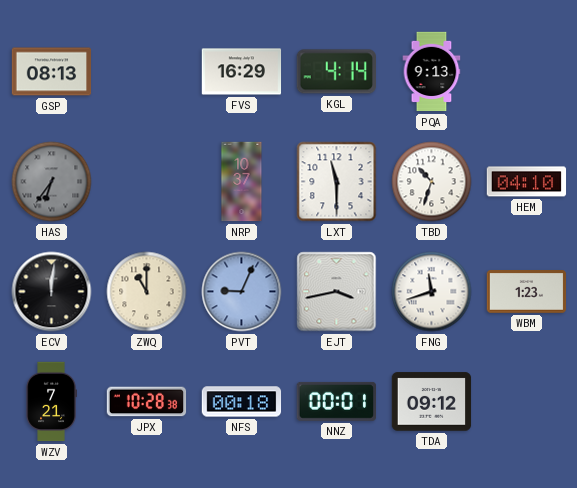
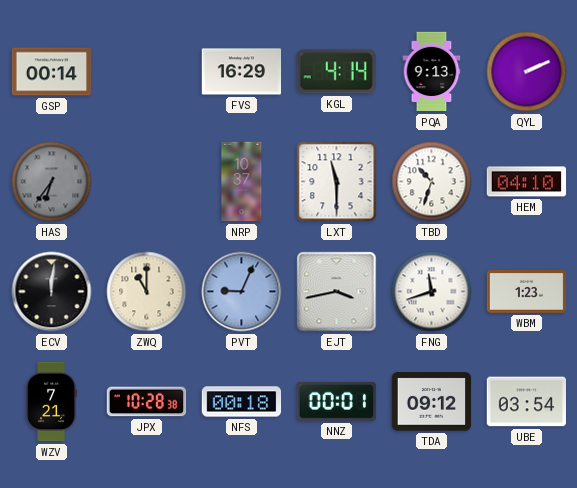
GSP: 08:13 -> 00:14
QYL: none -> 2:11
UBE: none -> 03:54
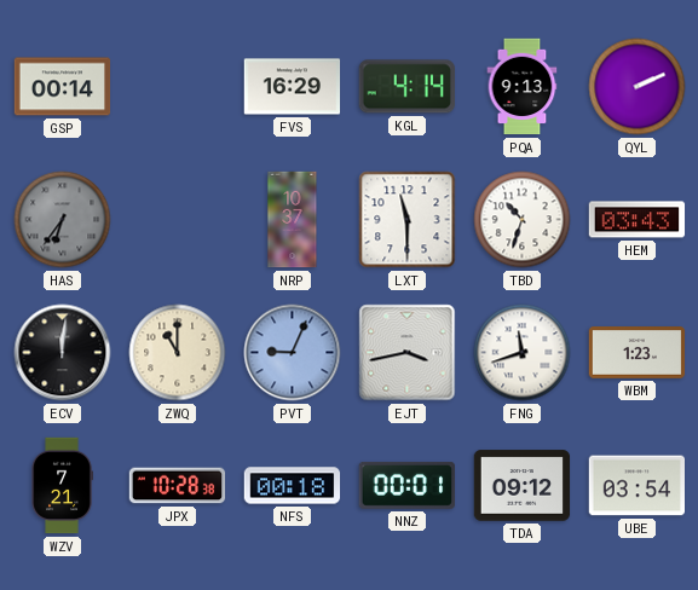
HEM: 04:10 -> 03:43
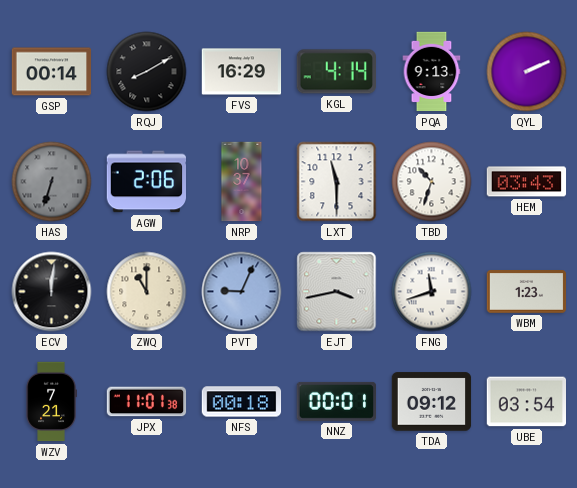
RQJ: none -> 8:10
HAS: 6:36 -> 6:33
AGW: none -> 2:06
JPX: 10:28 -> 11:01
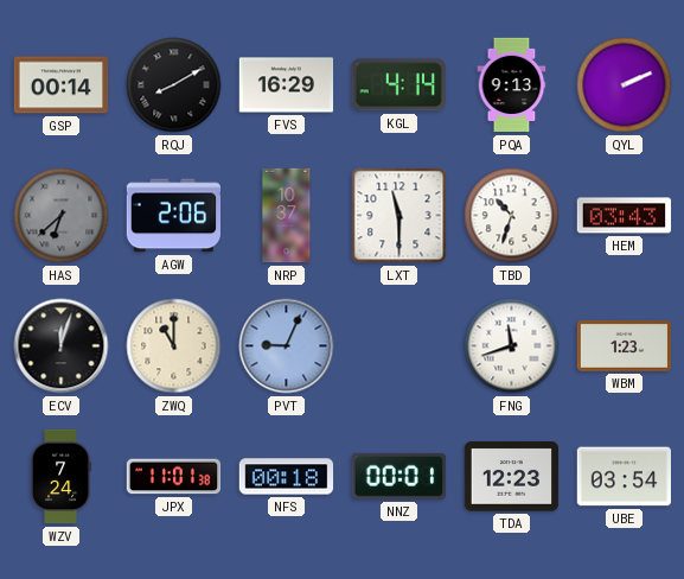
HAS: 6:33 -> 6:38
ECV: 12:01 -> 12:03
EJT: 3:43 -> none
WZV: 7:21 -> 7:24
TDA: 09:12 -> 12:23
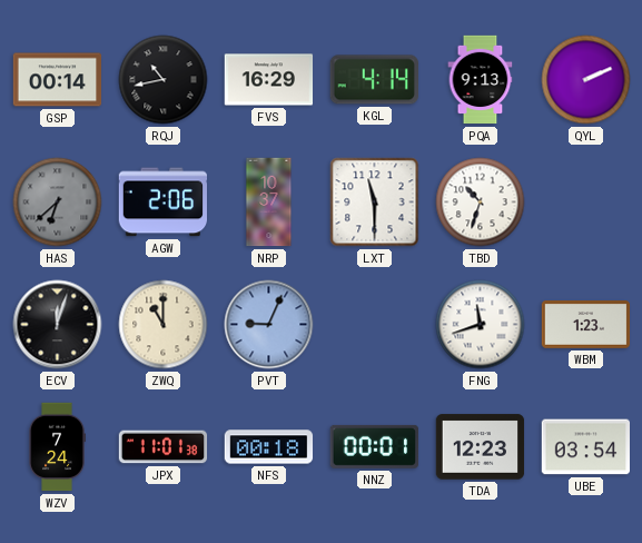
RQJ: 8:10 -> 10:43
HEM: 03:43 -> none
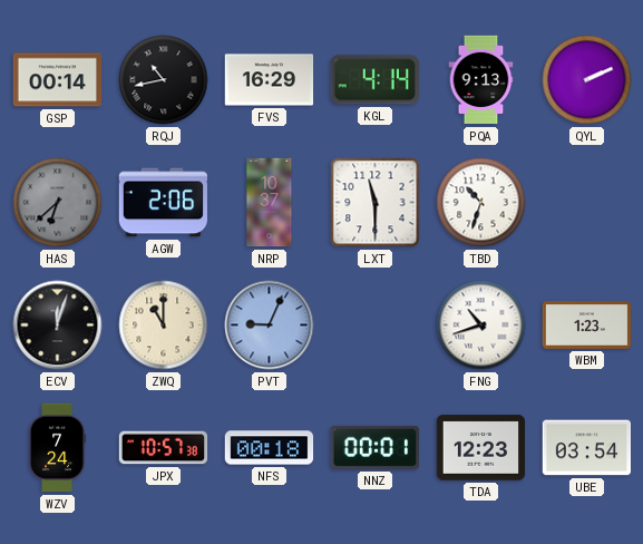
FNG: 11:42 -> 10:42
JPX: 11:01 -> 10:57
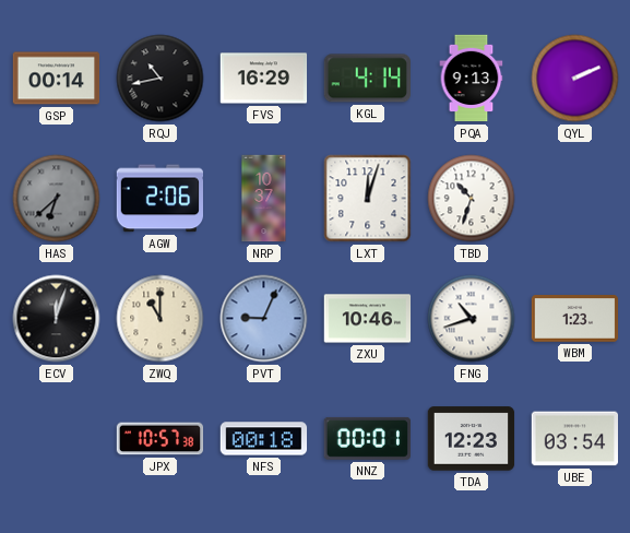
LXT: 11:30 -> 12:03
ZXU: none -> 10:46
WZV: 7:24 -> none
